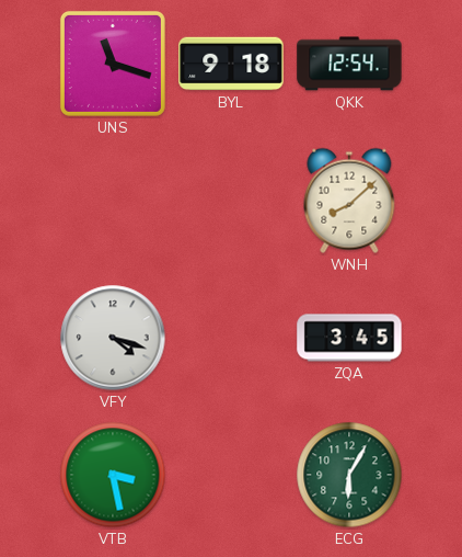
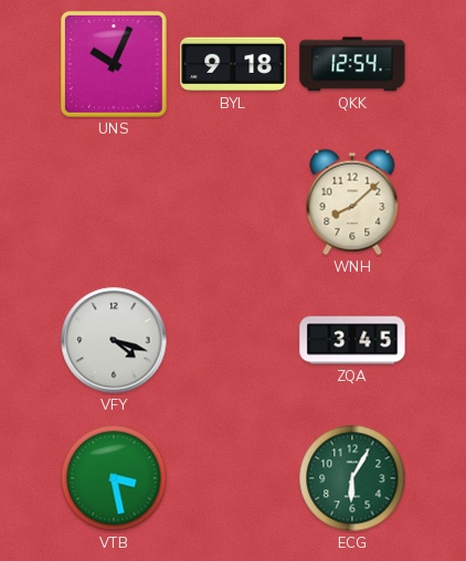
UNS: 11:18 -> 10:04
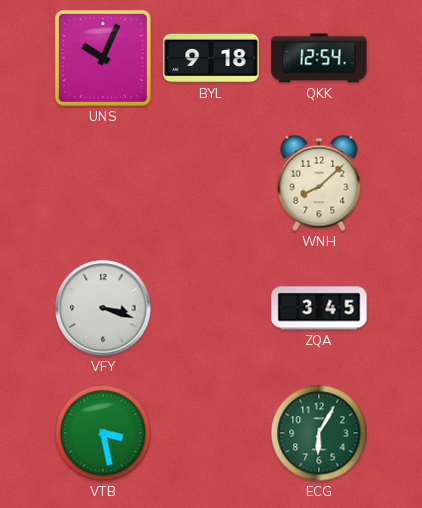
VFY: 4:18 -> 3:18
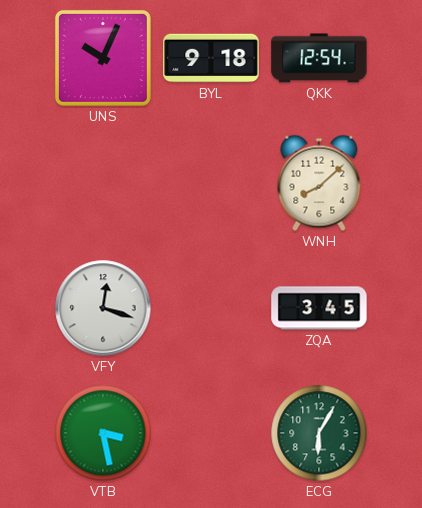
VFY: 3:18 -> 12:18
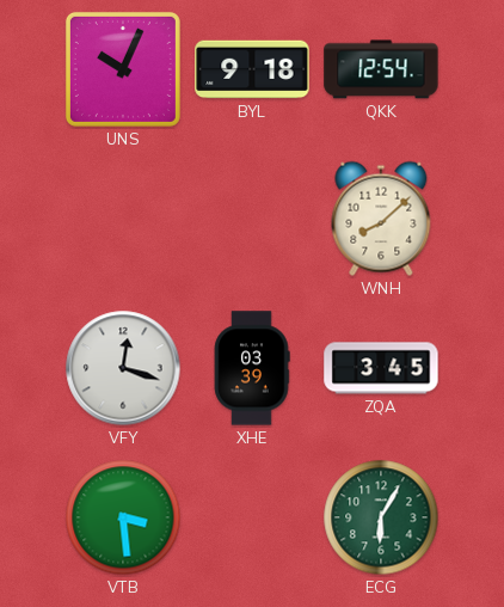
XHE: none -> 03:39
VTB: 3:28 -> 3:29
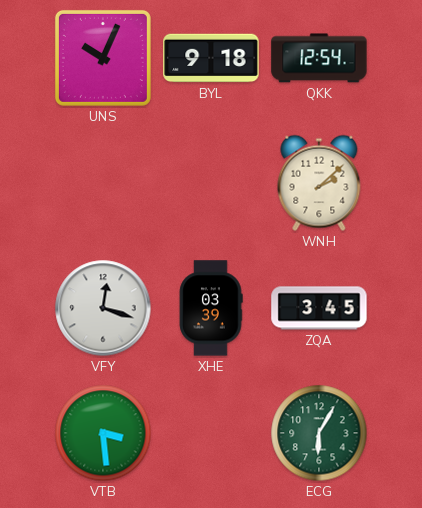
WNH: 8:08 -> 2:08
